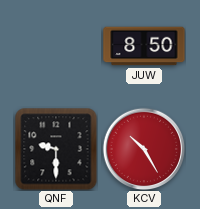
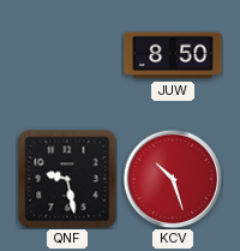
QNF: 9:30 -> 9:28
KCV: 10:25 -> 10:27
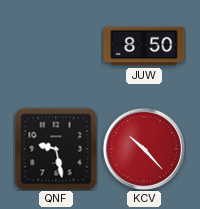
KCV: 10:27 -> 10:23
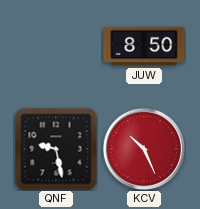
KCV: 10:23 -> 10:26
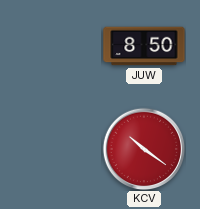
QNF: 9:28 -> none
KCV: 10:26 -> 10:21
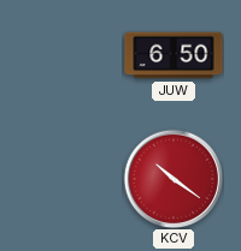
JUW: 8:50 -> 6:50
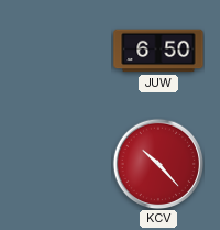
KCV: 10:21 -> 10:23
